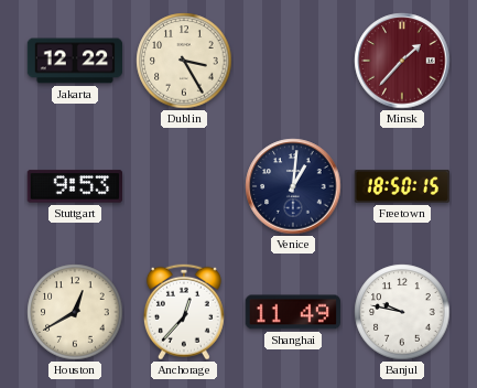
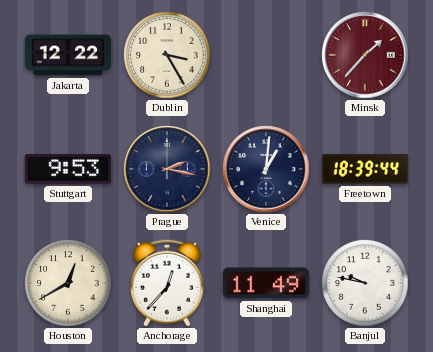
Prague: none -> 2:17
Freetown: 18:50 -> 18:39
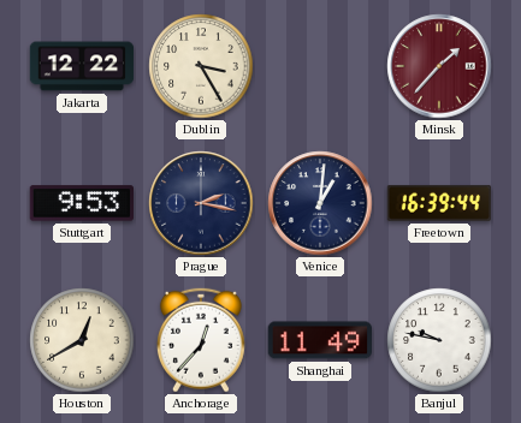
Freetown: 18:39 -> 16:39
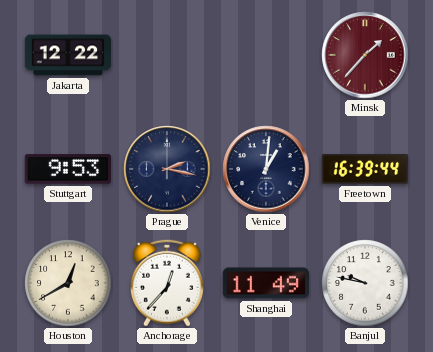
Dublin: 3:25 -> none
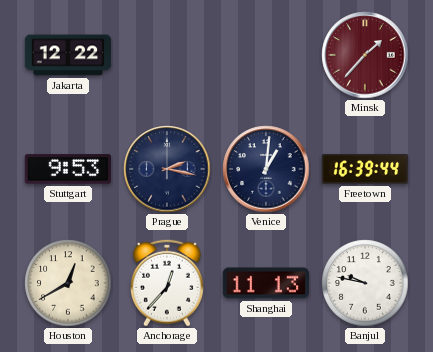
Shanghai: 11:49 -> 11:13
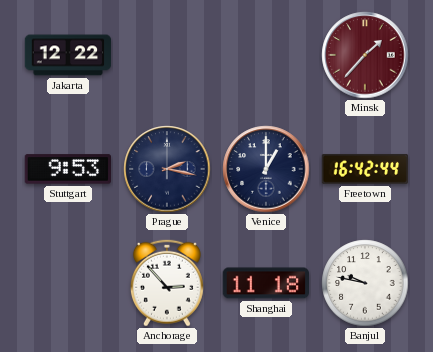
Venice: 1:01 -> 1:00
Freetown: 16:39 -> 16:42
Houston: 12:40 -> none
Anchorage: 12:37 -> 2:53
Shanghai: 11:13 -> 11:18
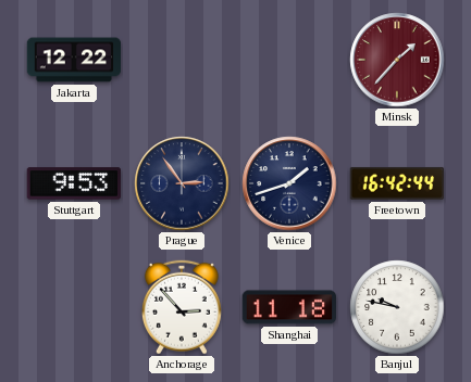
Prague: 2:17 -> 2:54
Venice: 1:00 -> 1:42
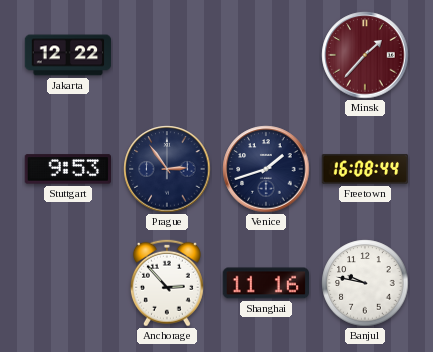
Freetown: 16:42 -> 16:08
Shanghai: 11:18 -> 11:16
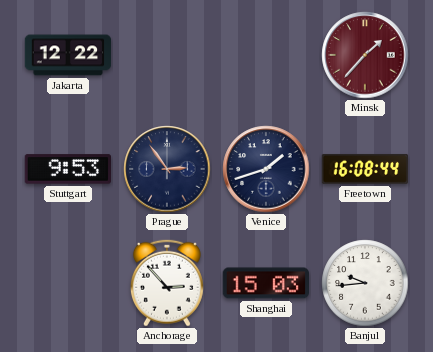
Shanghai: 11:16 -> 15:03
Banjul: 9:47 -> 9:44
